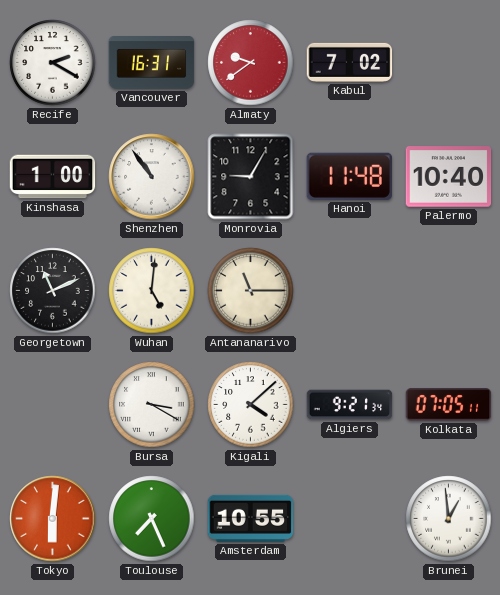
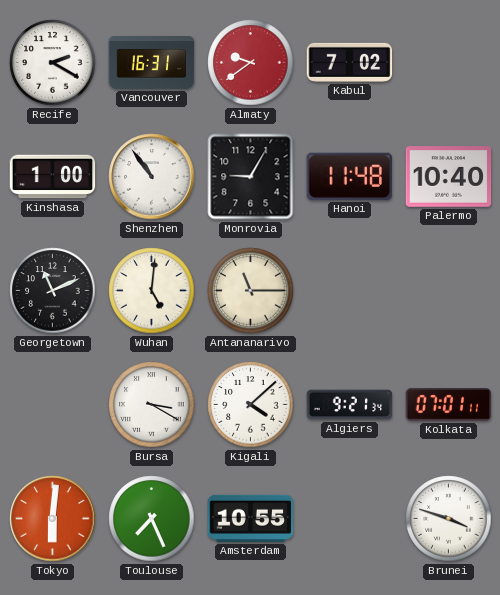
Kolkata: 07:05 -> 07:01
Brunei: 12:59 -> 3:48
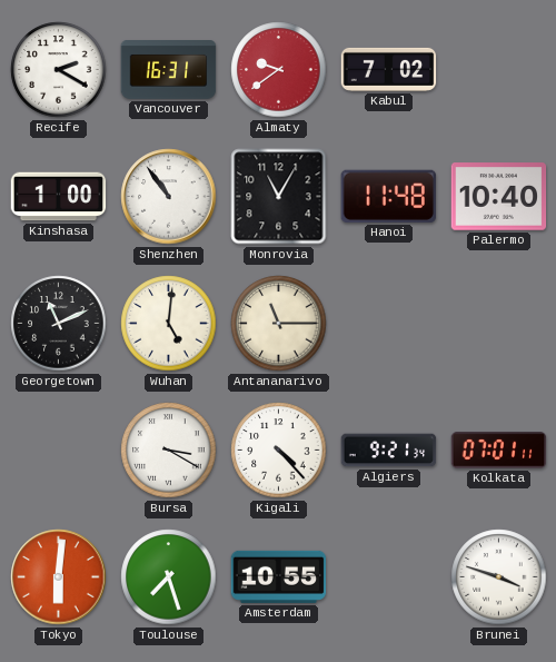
Monrovia: 9:05 -> 11:05
Kigali: 4:08 -> 4:23
Toulouse: 7:26 -> 7:27
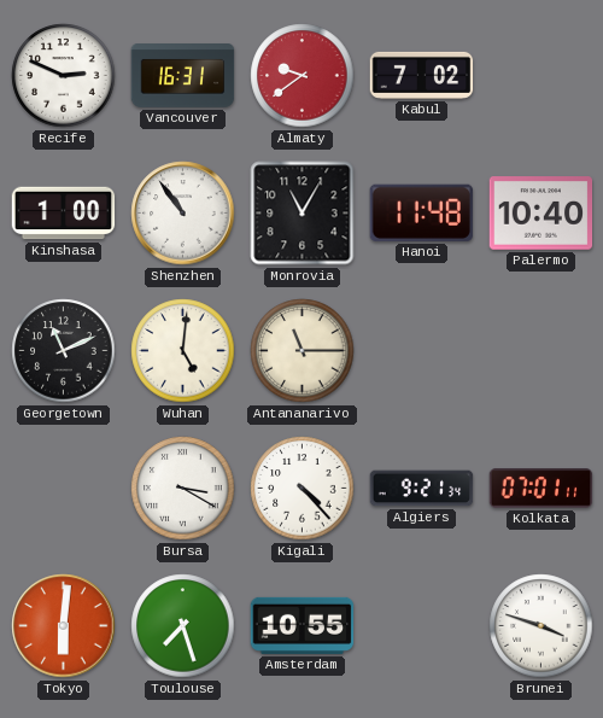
Recife: 2:20 -> 2:49
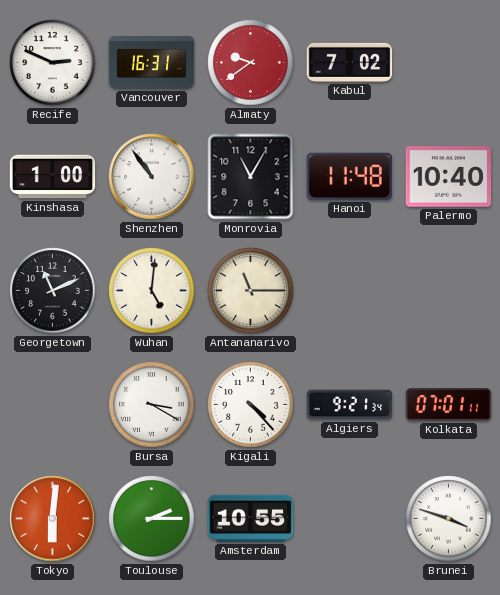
Toulouse: 7:27 -> 2:15
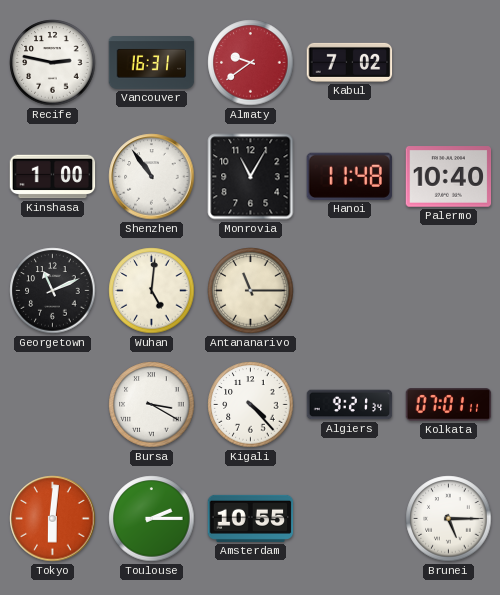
Recife: 2:49 -> 2:47
Brunei: 3:48 -> 5:15
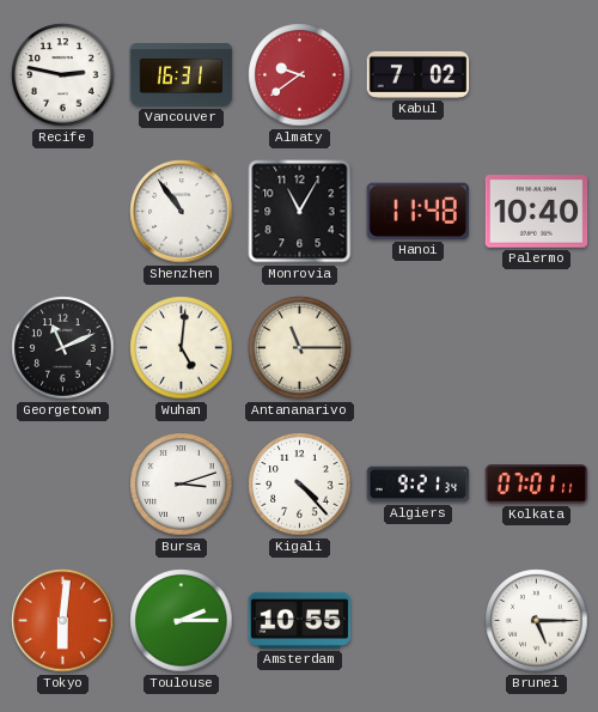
Kinshasa: 1:00 -> none
Bursa: 3:20 -> 3:12
